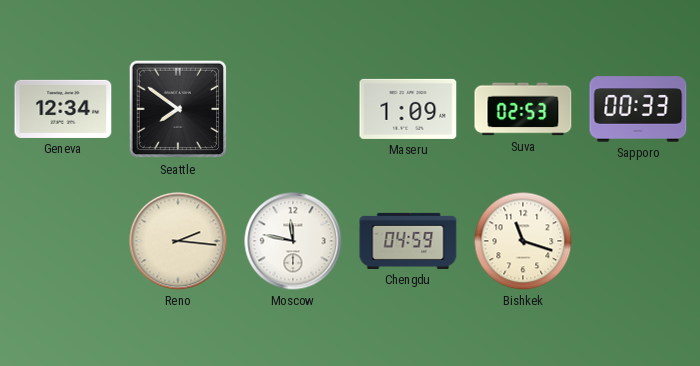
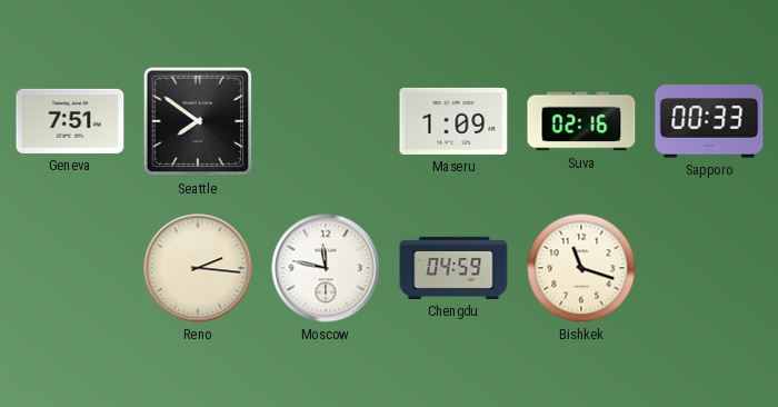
Geneva: 12:34 -> 7:51
Suva: 02:53 -> 02:16
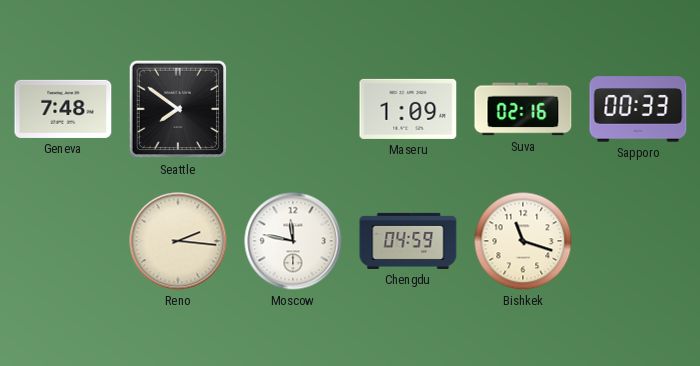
Geneva: 7:51 -> 7:48
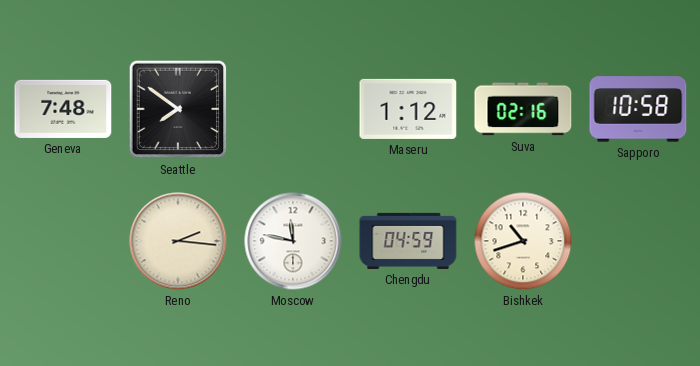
Maseru: 1:09 -> 1:12
Sapporo: 00:33 -> 10:58
Bishkek: 11:18 -> 10:42
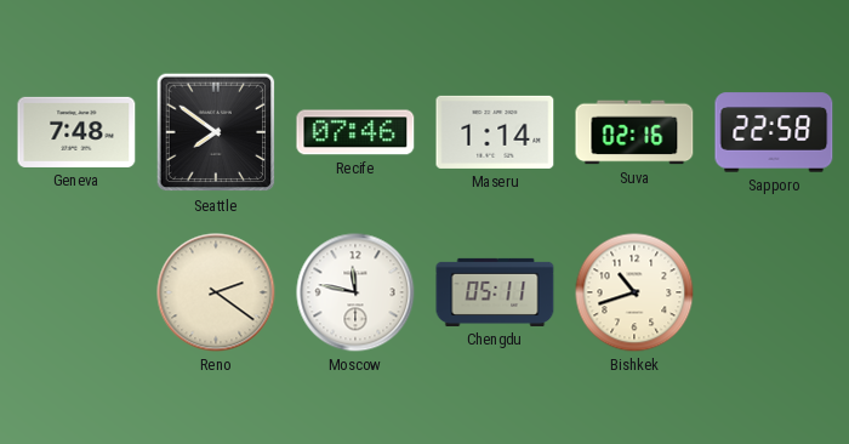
Recife: none -> 07:46
Maseru: 1:12 -> 1:14
Sapporo: 10:58 -> 22:58
Reno: 2:16 -> 2:21
Chengdu: 04:59 -> 05:11
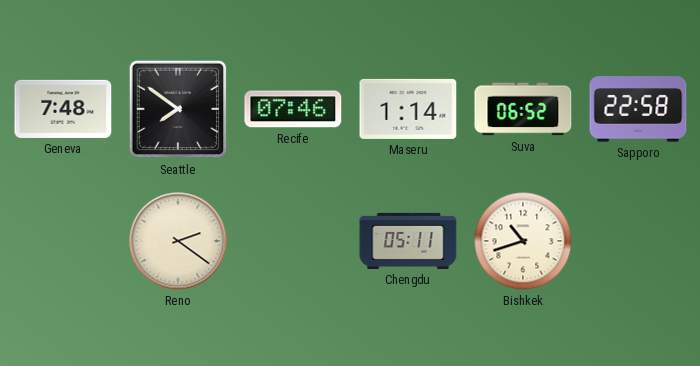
Suva: 02:16 -> 06:52
Moscow: 11:47 -> none
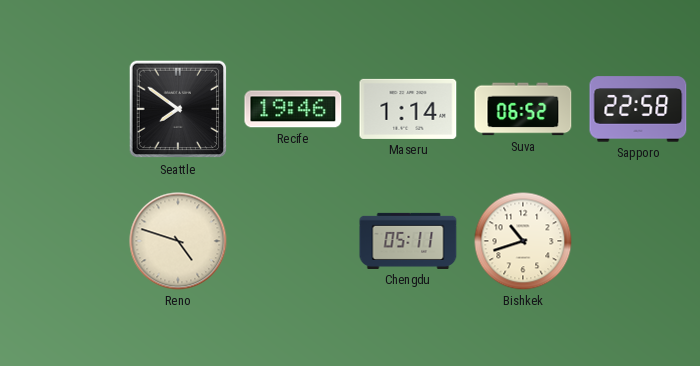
Geneva: 7:48 -> none
Recife: 07:46 -> 19:46
Reno: 2:21 -> 4:48
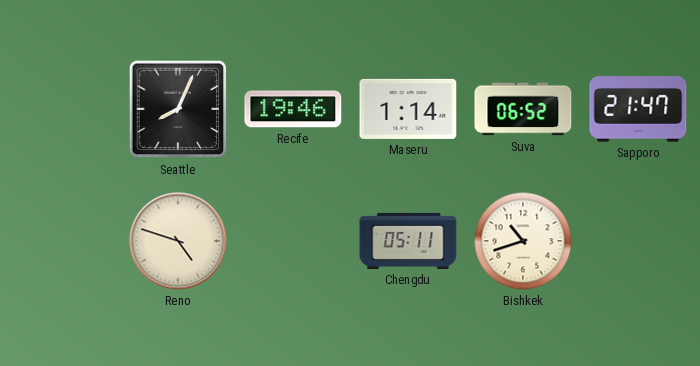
Seattle: 7:51 -> 8:04
Sapporo: 22:58 -> 21:47
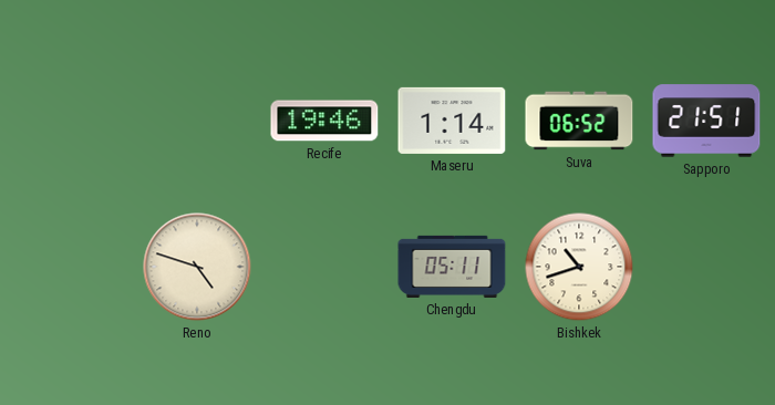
Seattle: 8:04 -> none
Sapporo: 21:47 -> 21:51
